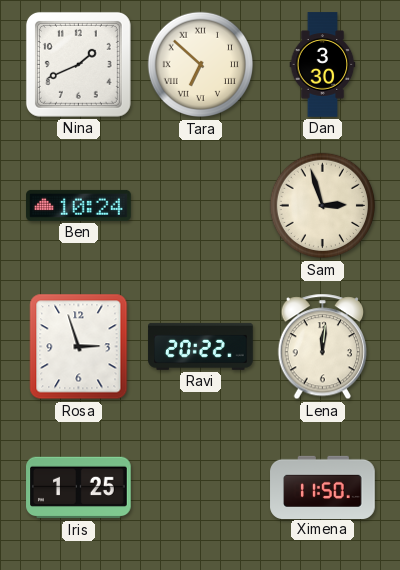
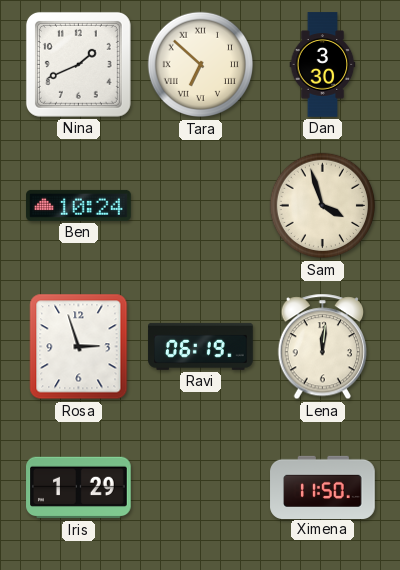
Sam: 2:57 -> 3:57
Ravi: 20:22 -> 06:19
Iris: 1:25 -> 1:29
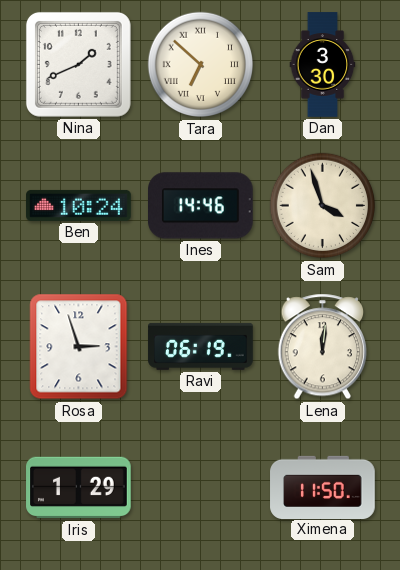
Ines: none -> 14:46
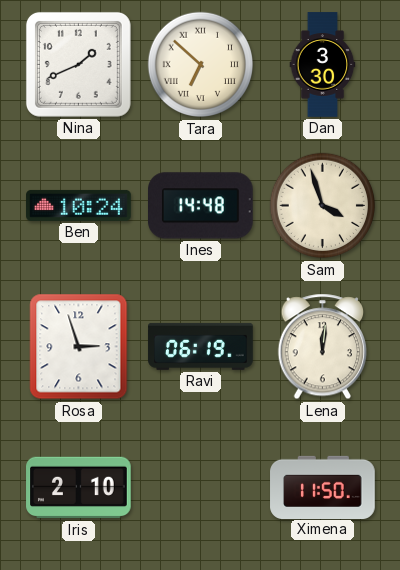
Ines: 14:46 -> 14:48
Iris: 1:29 -> 2:10
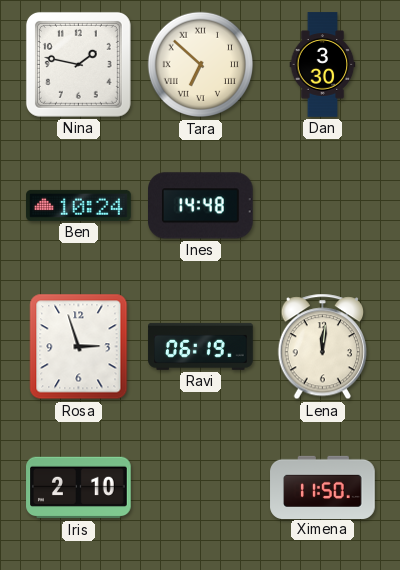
Nina: 1:41 -> 1:47
Sam: 3:57 -> none
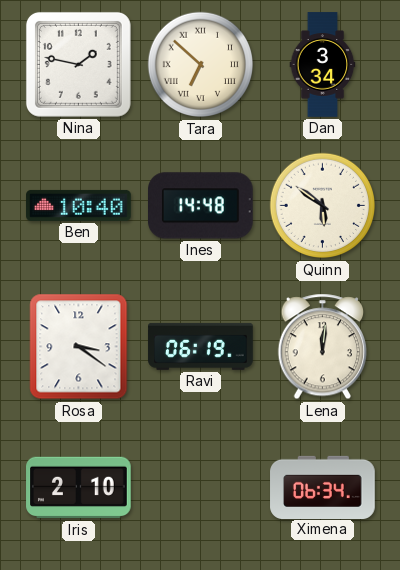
Dan: 3:30 -> 3:34
Ben: 10:24 -> 10:40
Quinn: none -> 5:51
Rosa: 2:57 -> 3:21
Ximena: 11:50 -> 06:34
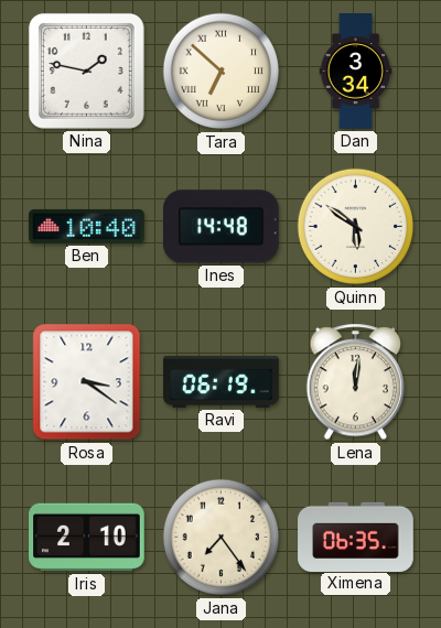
Jana: none -> 7:24
Ximena: 06:34 -> 06:35
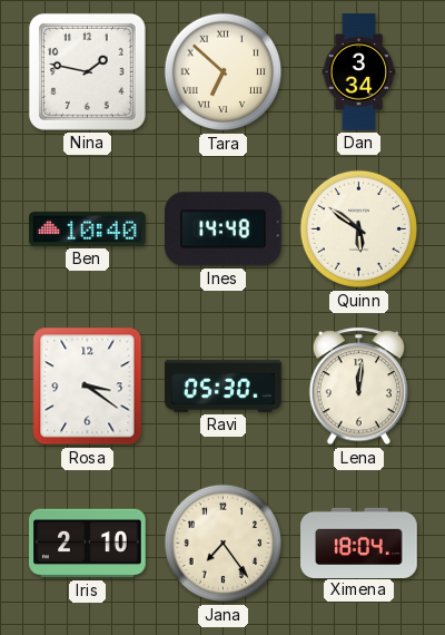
Ravi: 06:19 -> 05:30
Ximena: 06:35 -> 18:04
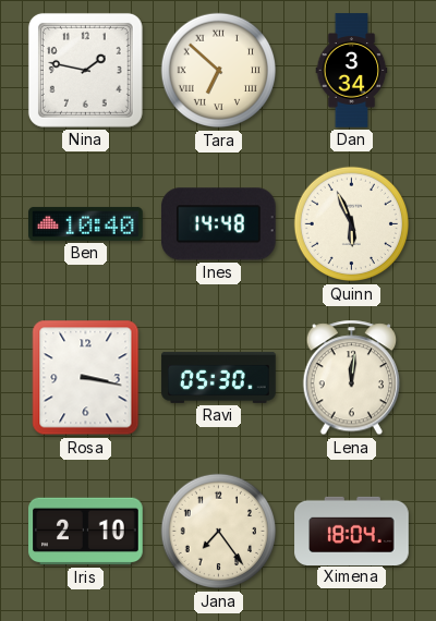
Quinn: 5:51 -> 5:56
Rosa: 3:21 -> 3:17
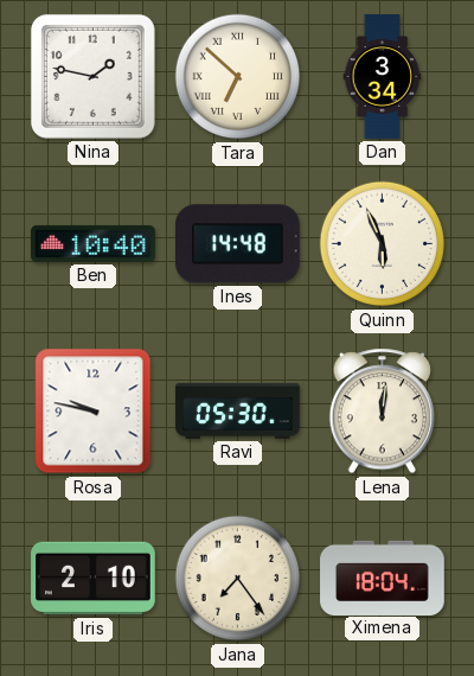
Rosa: 3:17 -> 9:47
